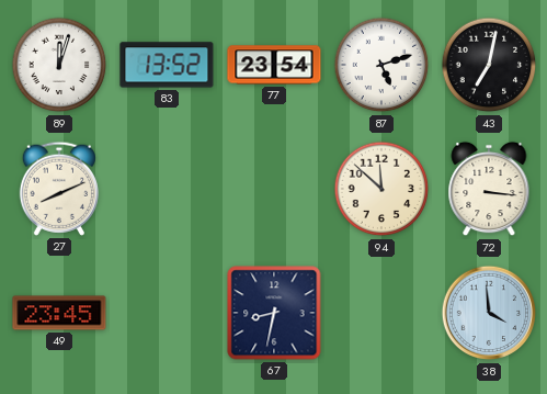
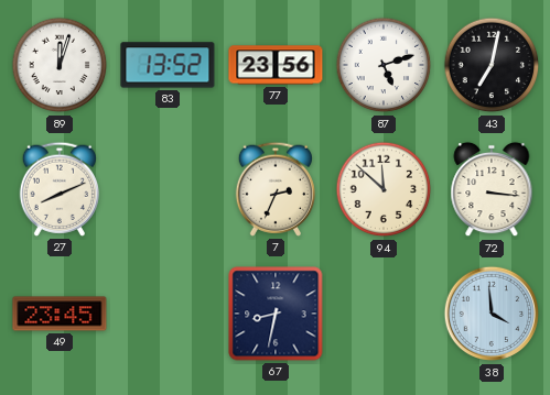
77: 23:54 -> 23:56
7: none -> 2:34
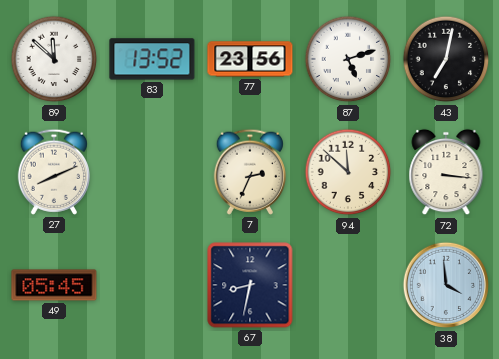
89: 12:03 -> 11:52
49: 23:45 -> 05:45
